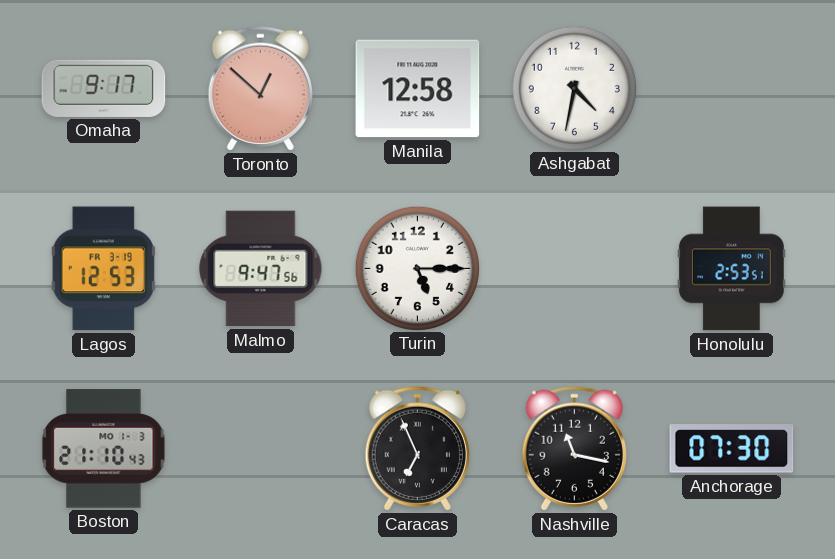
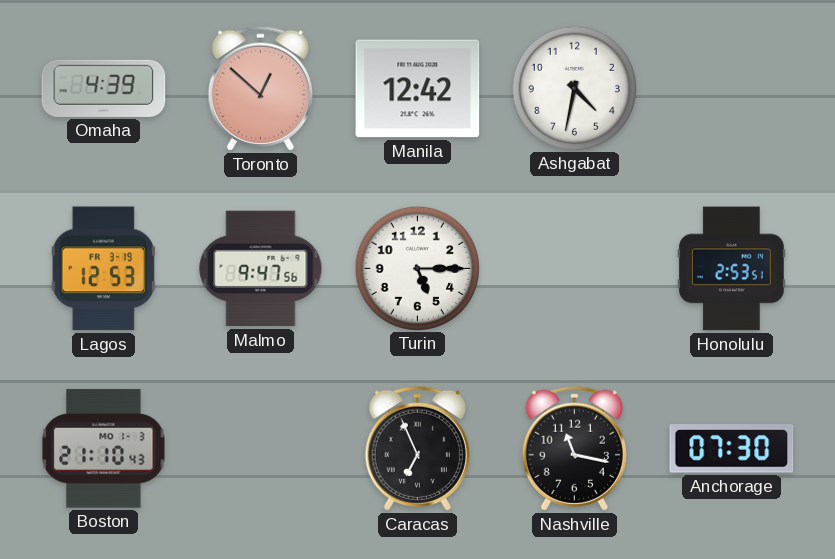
Omaha: 9:17 -> 4:39
Manila: 12:58 -> 12:42
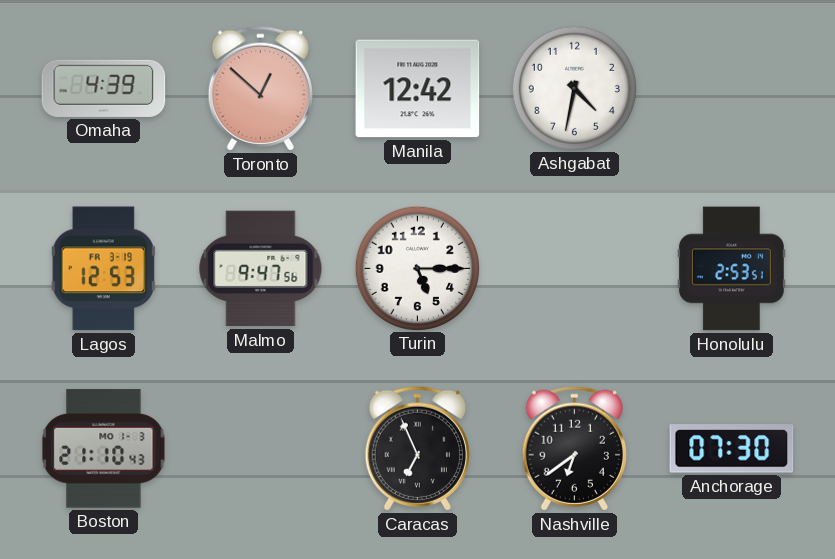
Nashville: 11:17 -> 6:39
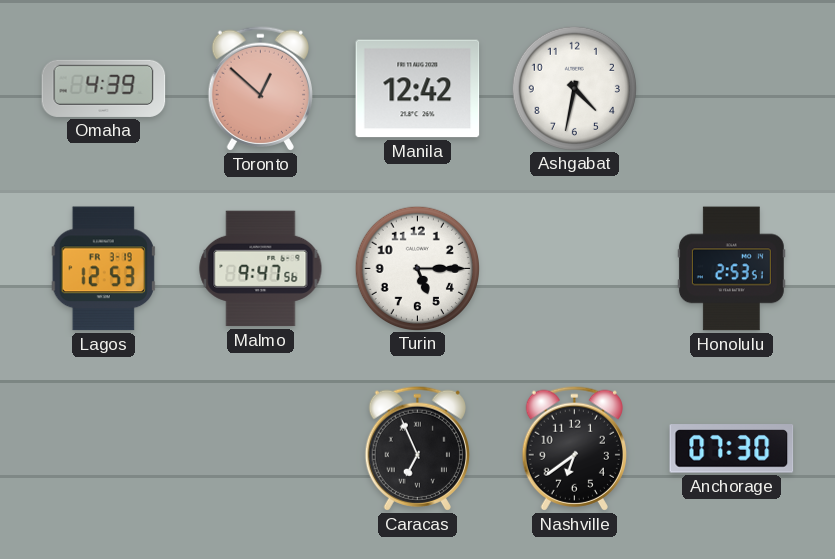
Boston: 21:10 -> none
